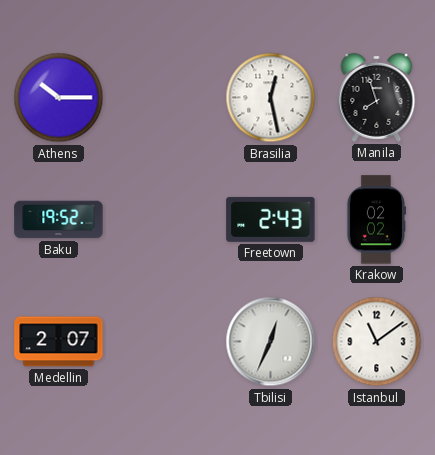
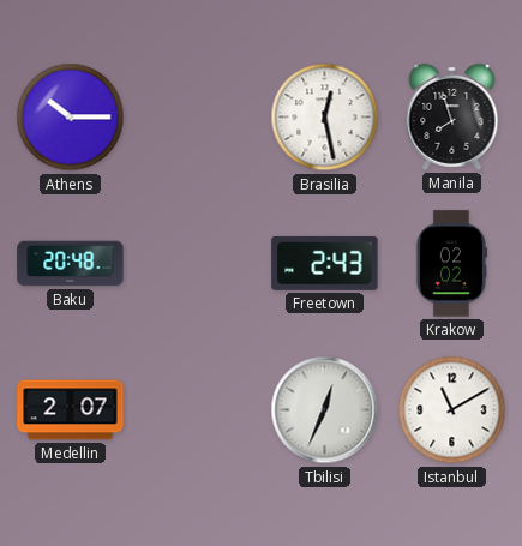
Baku: 19:52 -> 20:48
Istanbul: 11:09 -> 11:10
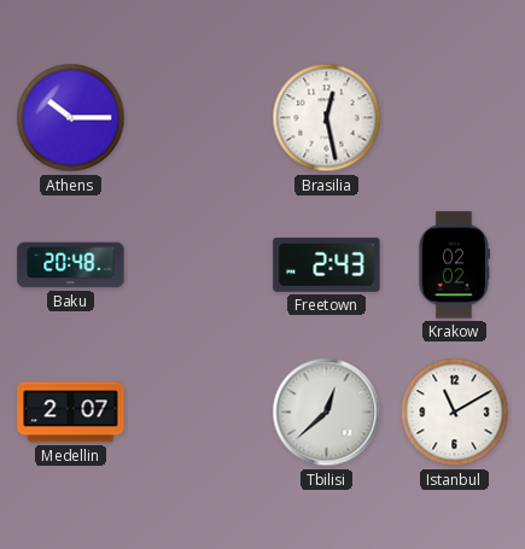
Manila: 7:57 -> none
Tbilisi: 12:34 -> 12:38
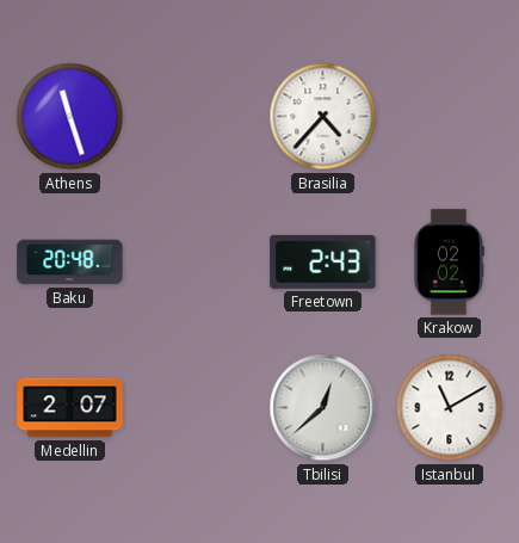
Athens: 10:15 -> 11:27
Brasilia: 12:28 -> 4:37
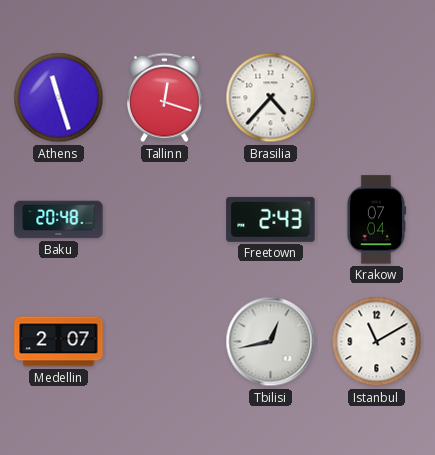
Tallinn: none -> 12:18
Krakow: 02:02 -> 07:04
Tbilisi: 12:38 -> 12:43
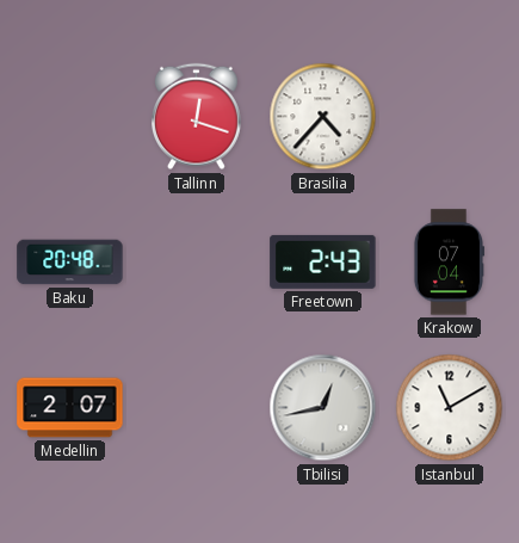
Athens: 11:27 -> none
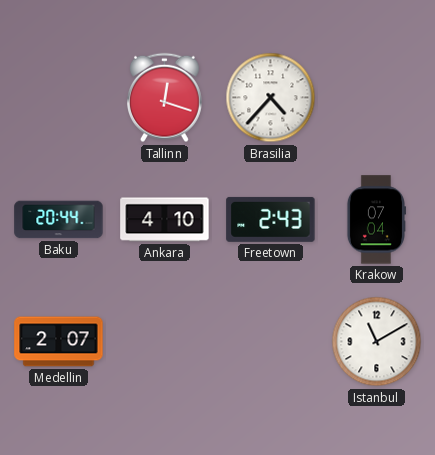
Baku: 20:48 -> 20:44
Ankara: none -> 4:10
Tbilisi: 12:43 -> none
